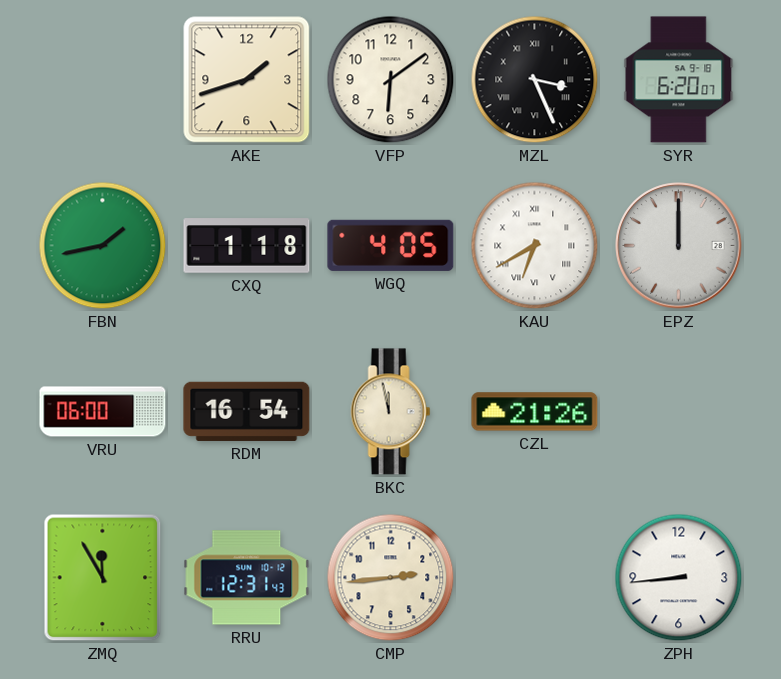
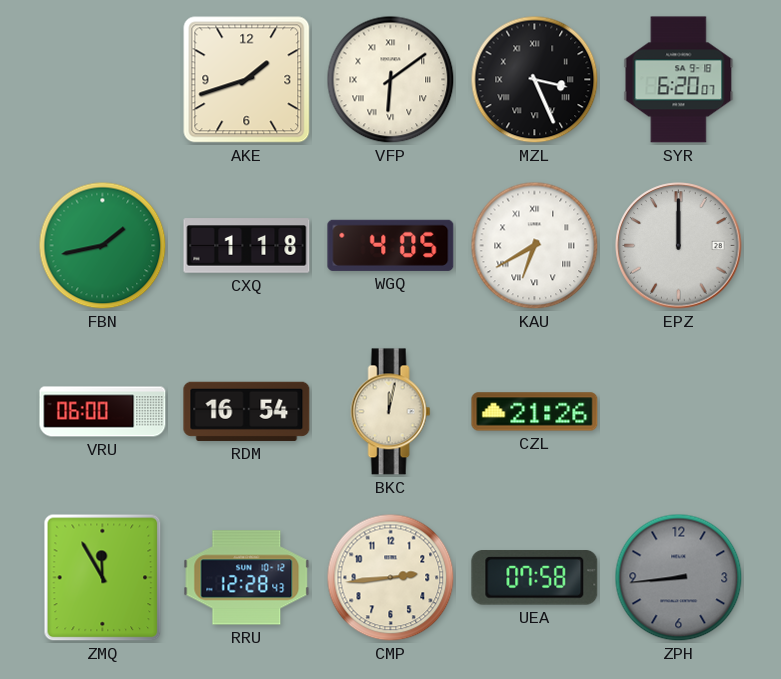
VFP numerals: Arabic -> Roman
BKC: 11:58 -> 12:02
RRU: 12:31 -> 12:28
UEA: none -> 07:58
ZPH dial: white -> grey
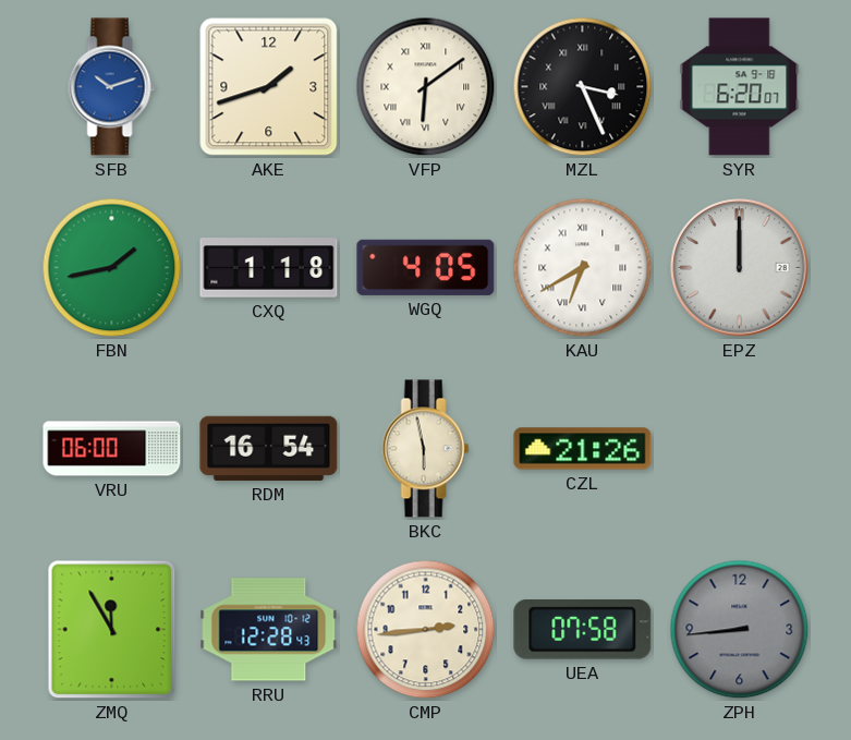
SFB: none -> 10:12
BKC: 12:02 -> 5:58
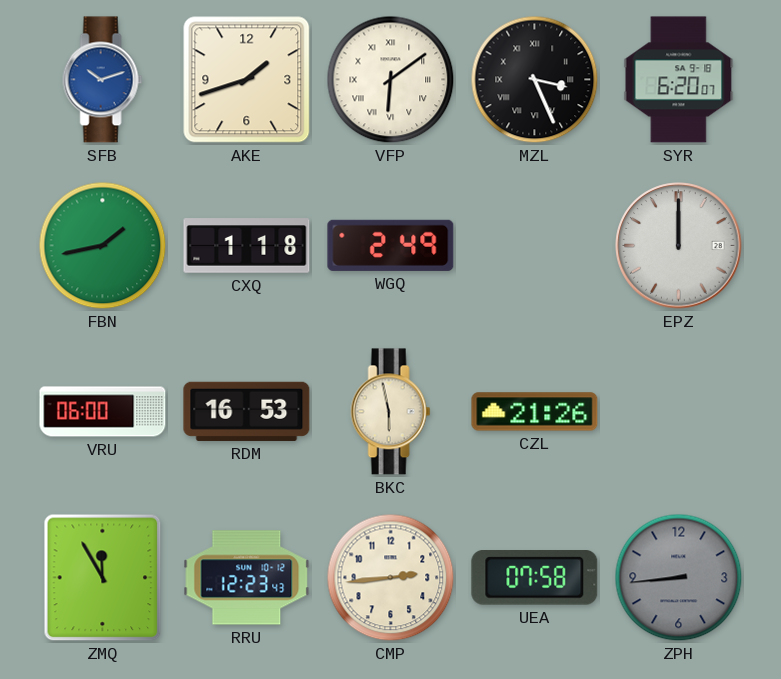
WGQ: 4:05 -> 2:49
KAU: 6:40 -> none
RDM: 16:54 -> 16:53
RRU: 12:28 -> 12:23
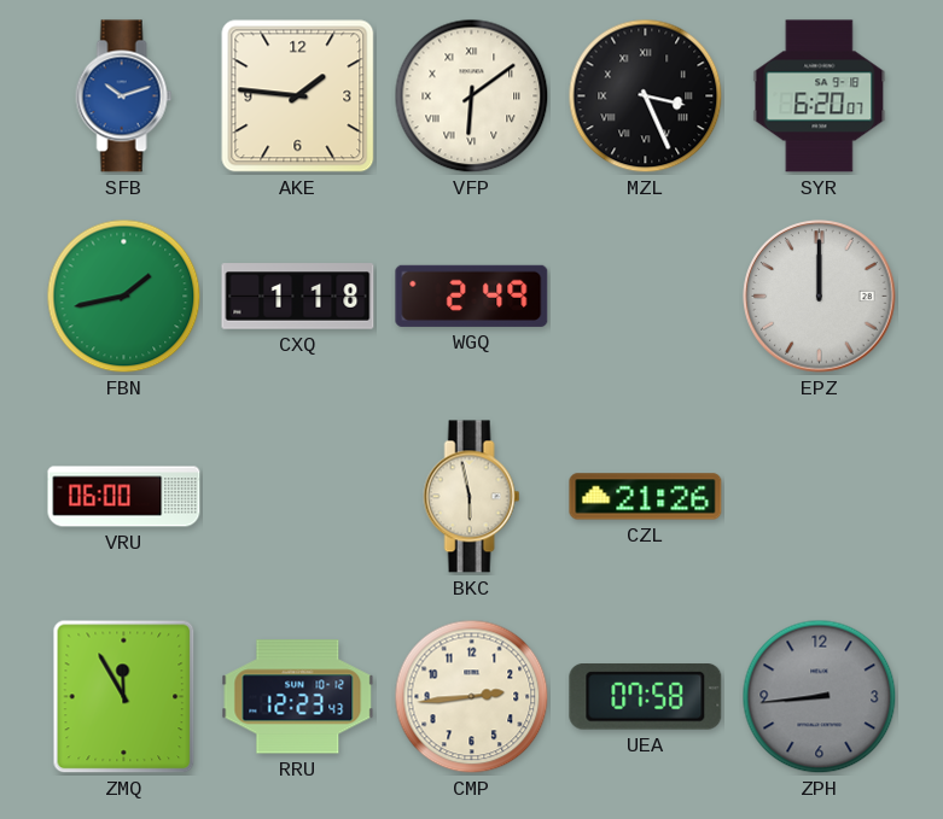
AKE: 1:42 -> 1:46
RDM: 16:53 -> none
